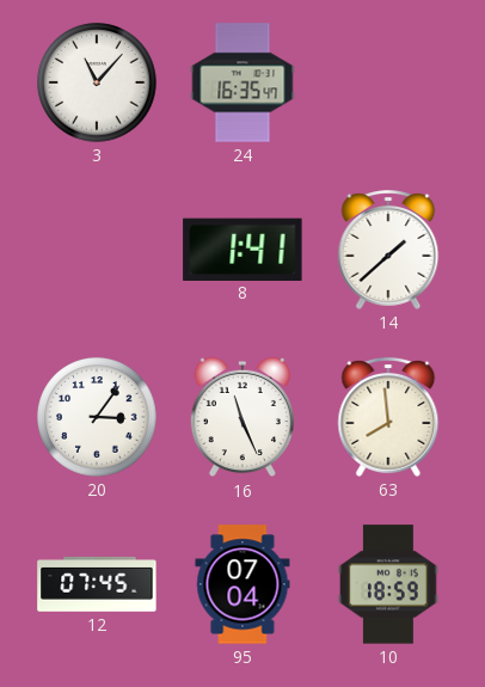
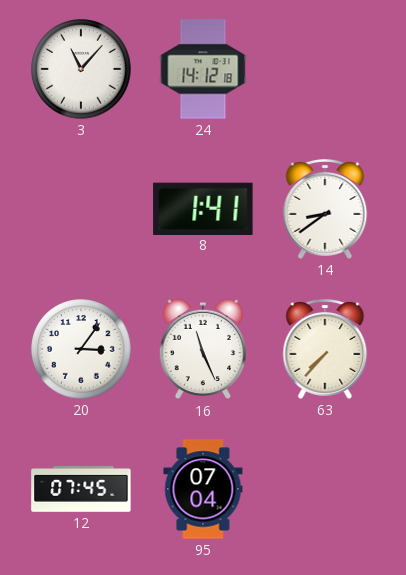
24: 16:35 -> 14:12
14: 1:38 -> 8:39
63: 7:59 -> 7:37
10: 18:59 -> none
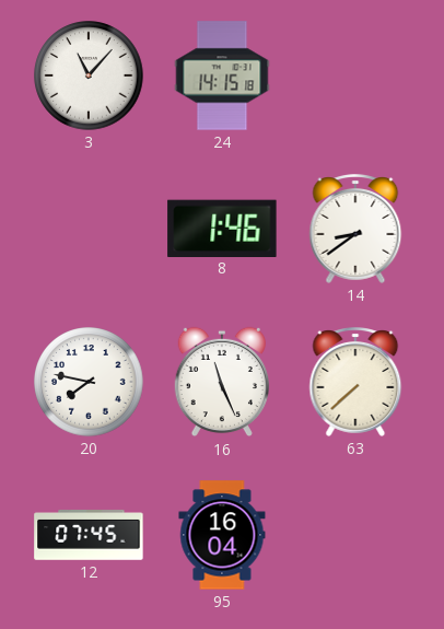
24: 14:12 -> 14:15
8: 1:41 -> 1:46
20: 3:06 -> 7:47
63: 7:37 -> 7:38
95: 07:04 -> 16:04
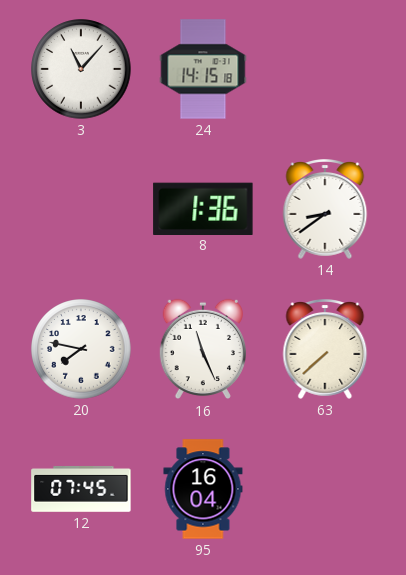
8: 1:46 -> 1:36
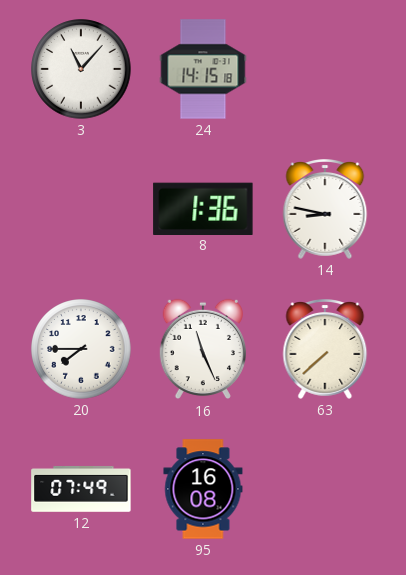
14: 8:39 -> 8:47
20: 7:47 -> 7:45
12: 07:45 -> 07:49
95: 16:04 -> 16:08
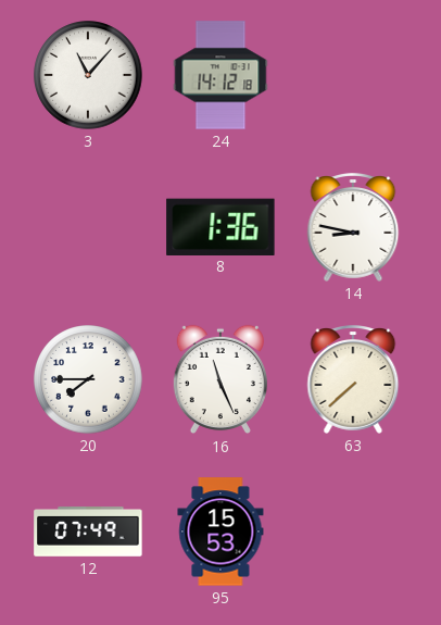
24: 14:15 -> 14:12
95: 16:08 -> 15:53
